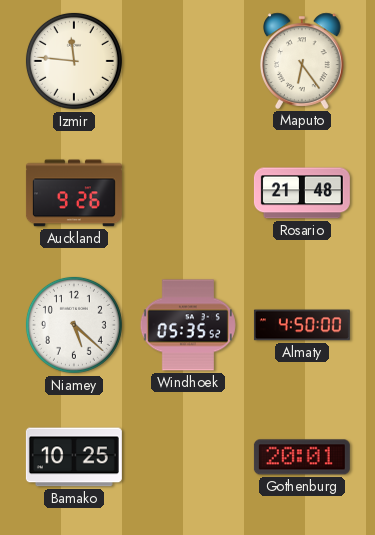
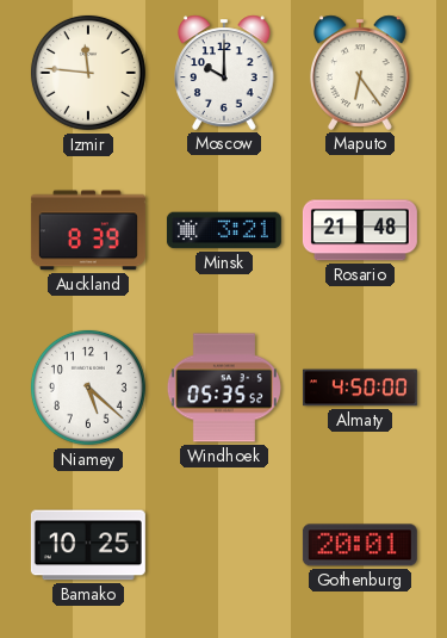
Moscow: none -> 10:00
Auckland: 9:26 -> 8:39
Minsk: none -> 3:21
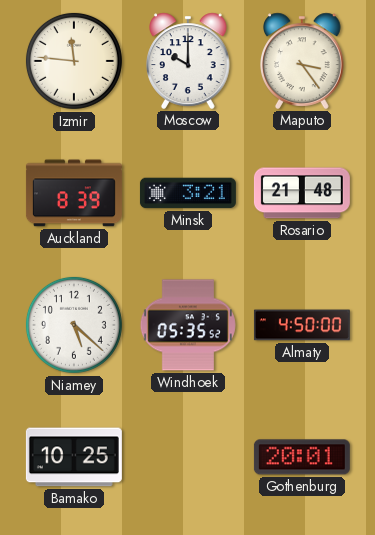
Maputo: 6:24 -> 3:24
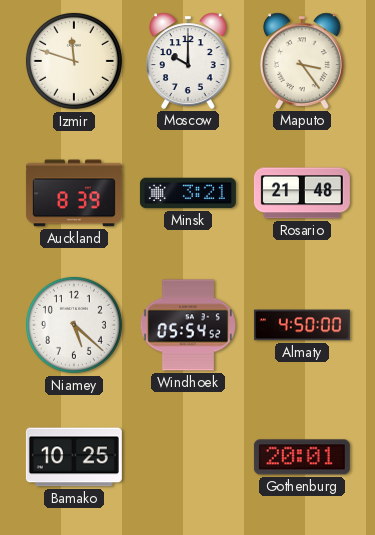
Izmir: 11:46 -> 11:48
Windhoek: 05:35 -> 05:54
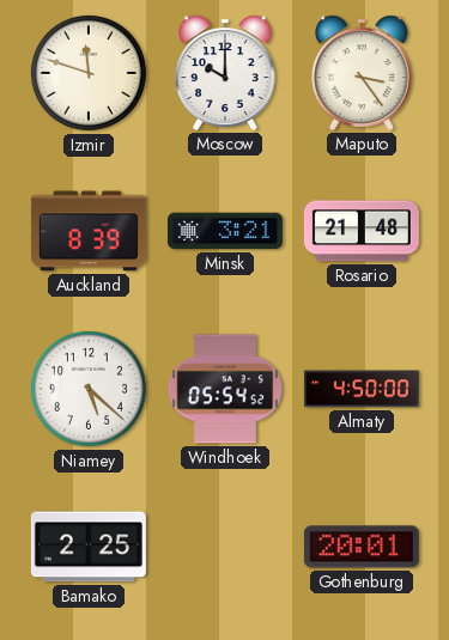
Bamako: 10:25 -> 2:25
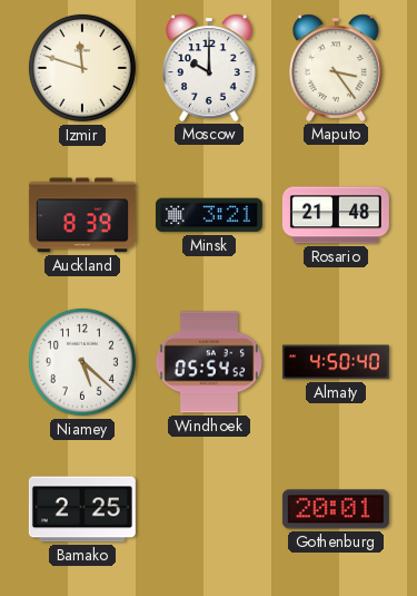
Almaty: 4:50:00 -> 4:50:40
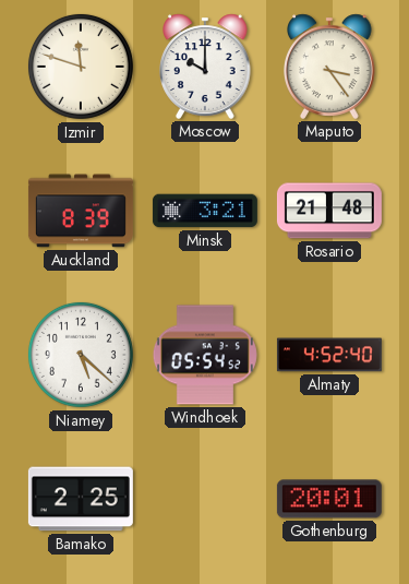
Almaty: 4:50 -> 4:52
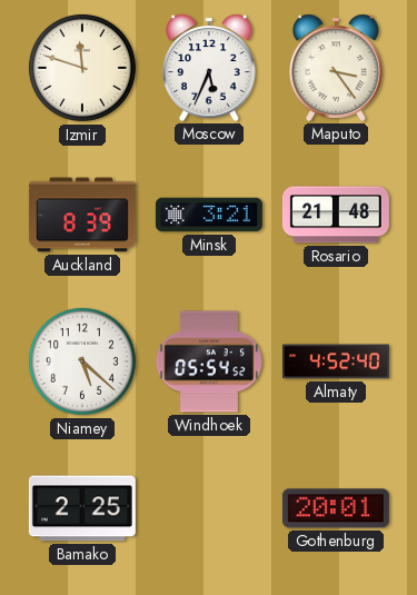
Moscow: 10:00 -> 5:34
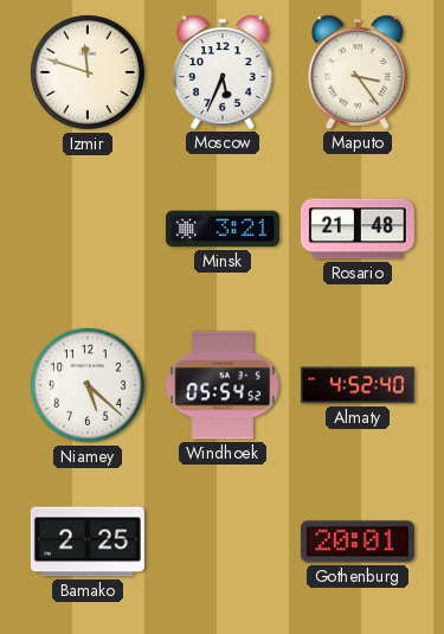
Auckland: 8:39 -> none
